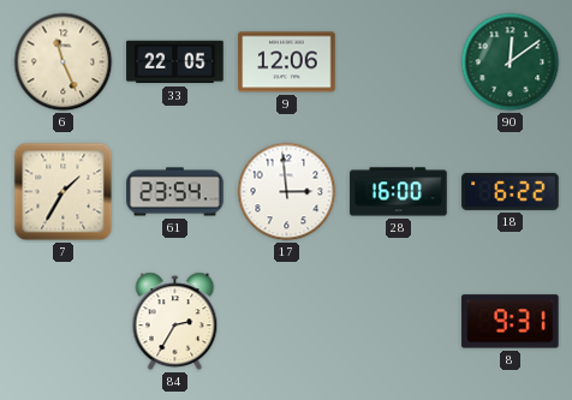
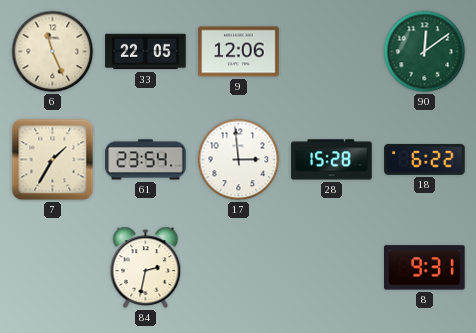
28: 16:00 -> 15:28
84: 2:35 -> 2:32
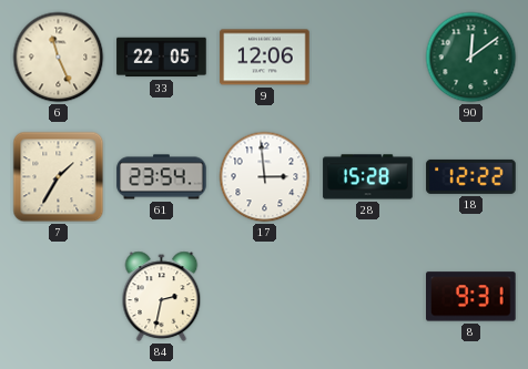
18: 6:22 -> 12:22
